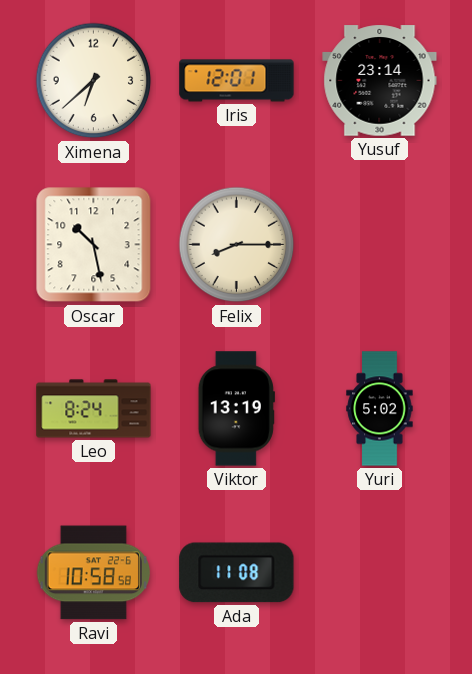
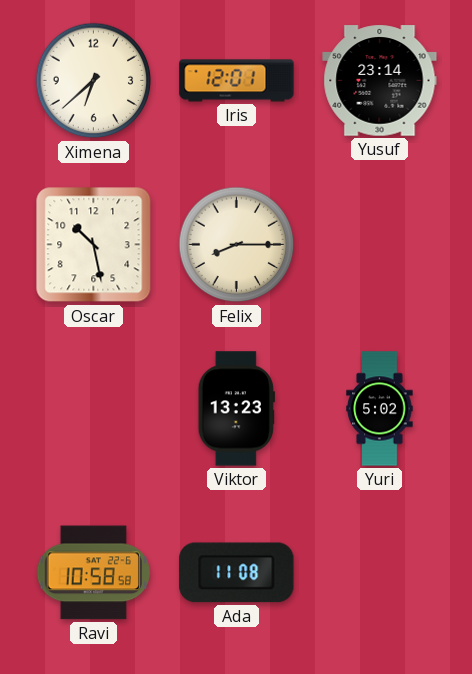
Leo: 8:24 -> none
Viktor: 13:19 -> 13:23
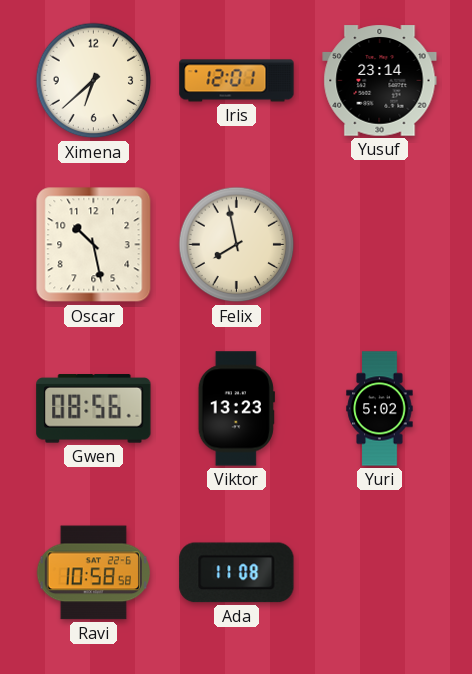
Felix: 8:15 -> 7:58
Gwen: none -> 08:56
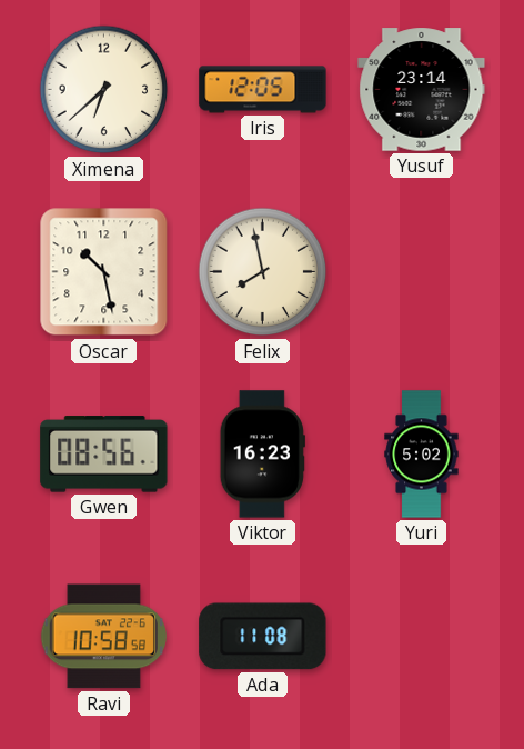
Iris: 12:01 -> 12:05
Viktor: 13:23 -> 16:23
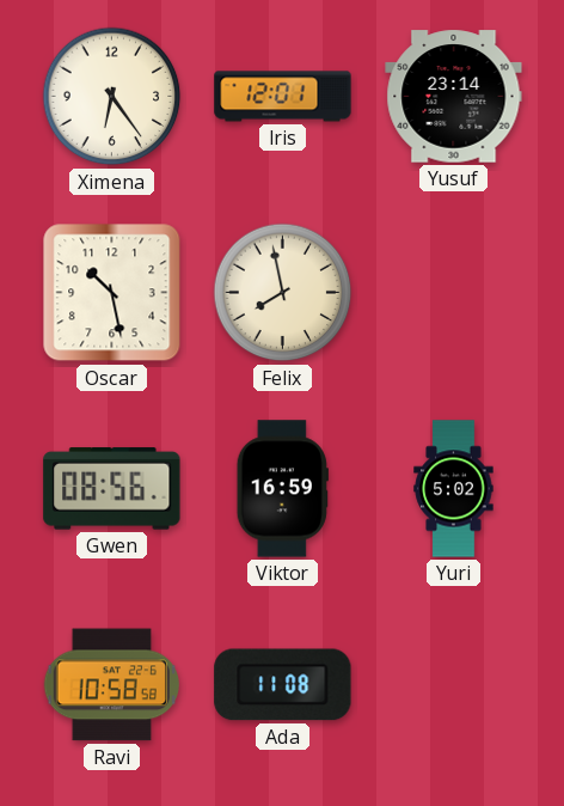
Ximena: 6:38 -> 6:24
Iris: 12:05 -> 12:01
Viktor: 16:23 -> 16:59
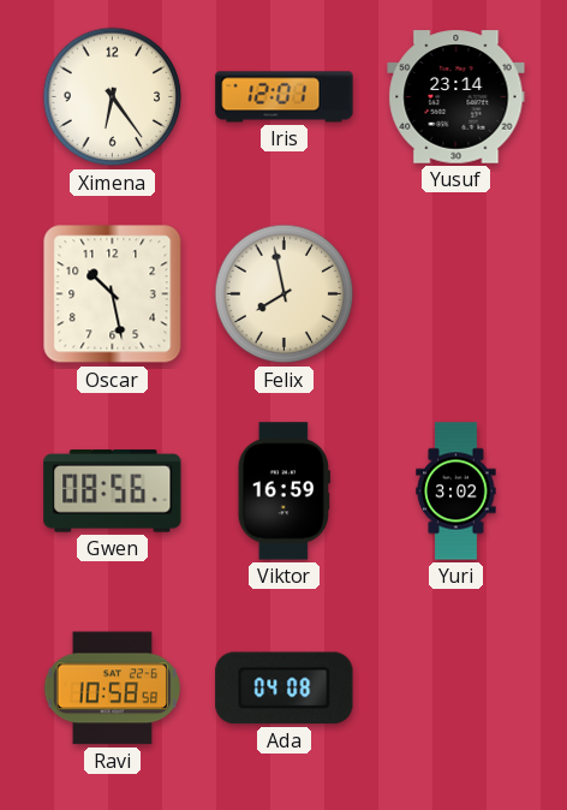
Yuri: 5:02 -> 3:02
Ada: 11:08 -> 04:08
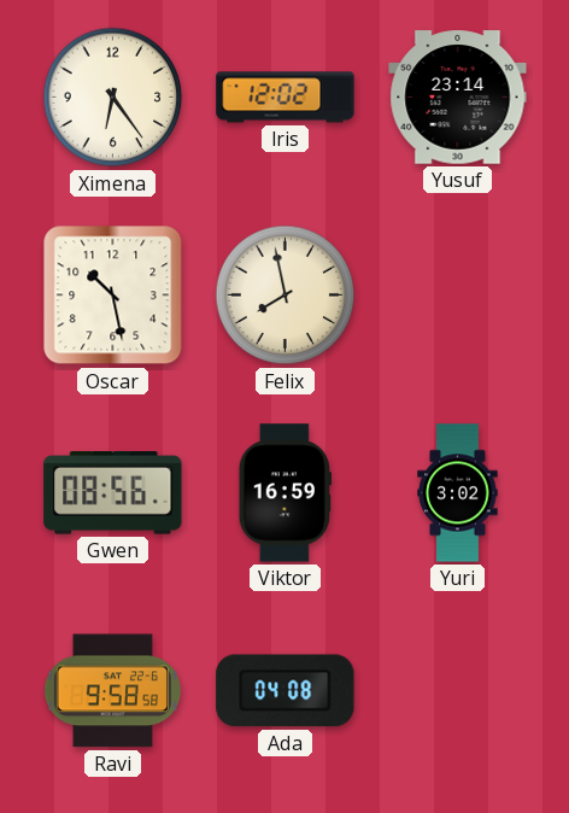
Iris: 12:01 -> 12:02
Ravi: 10:58 -> 9:58
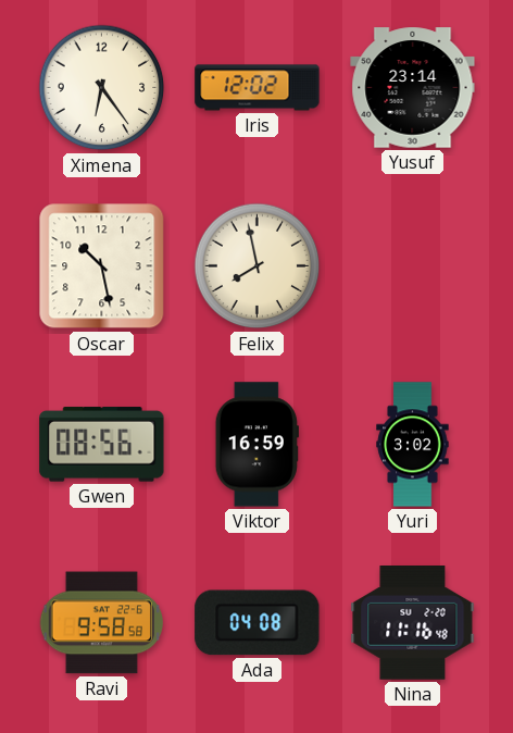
Nina: none -> 11:16
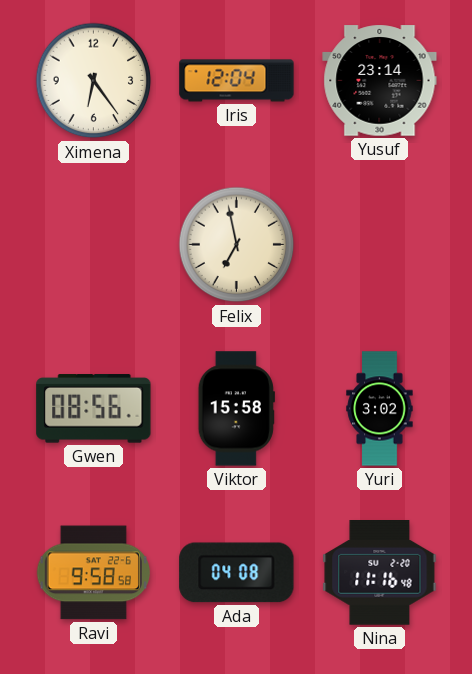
Iris: 12:02 -> 12:04
Oscar: 10:28 -> none
Felix: 7:58 -> 6:58
Viktor: 16:59 -> 15:58
